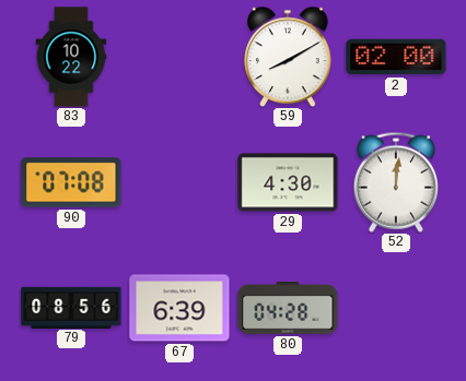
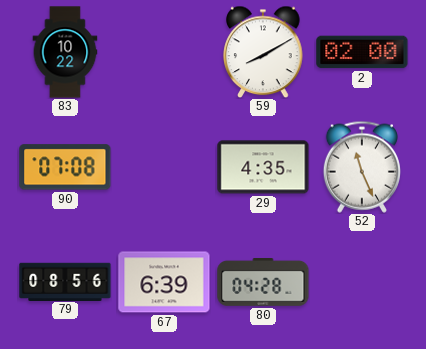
29: 4:30 -> 4:35
52: 12:01 -> 11:26
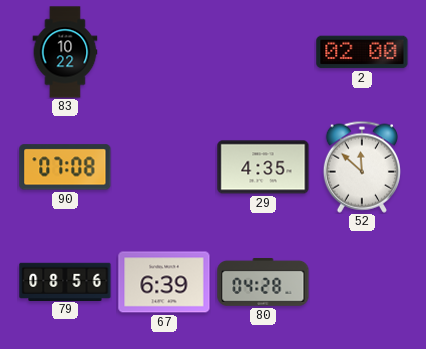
59: 8:10 -> none
52: 11:26 -> 11:52
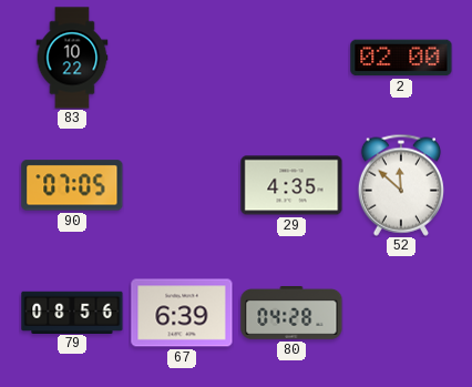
90: 07:08 -> 07:05
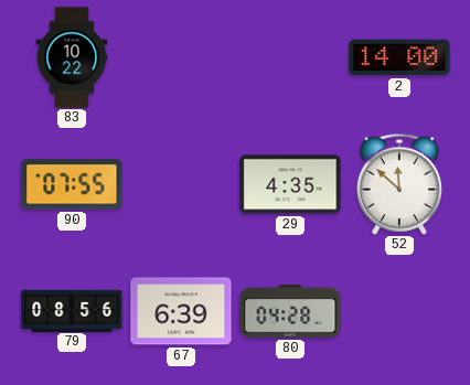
2: 02:00 -> 14:00
90: 07:05 -> 07:55
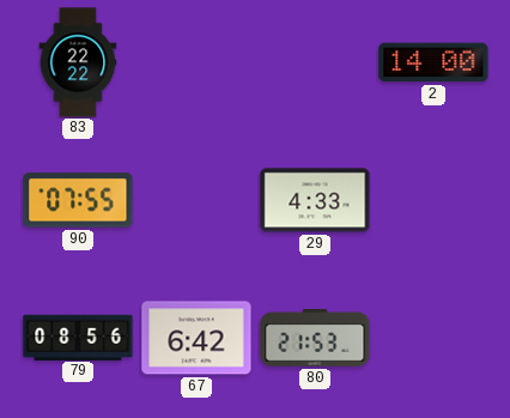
83: 10:22 -> 22:22
29: 4:35 -> 4:33
52: 11:52 -> none
67: 6:39 -> 6:42
80: 04:28 -> 21:53
